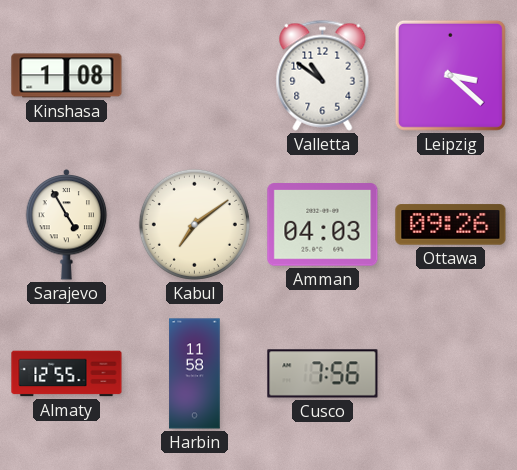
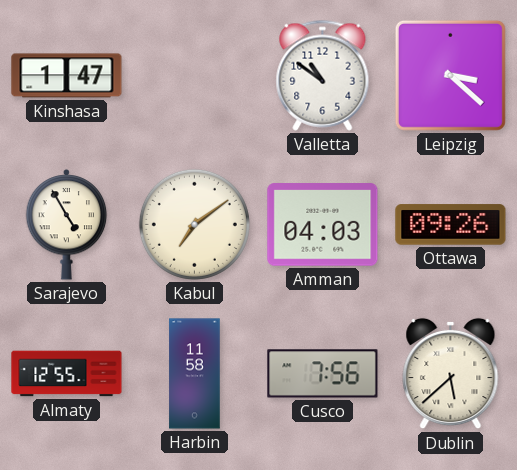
Kinshasa: 1:08 -> 1:47
Dublin: none -> 5:38
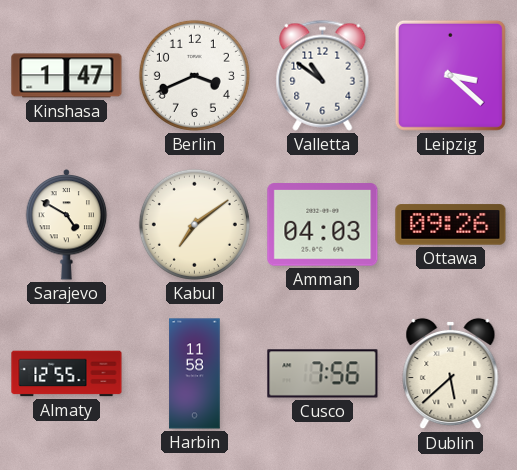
Berlin: none -> 3:41
Sarajevo: 4:55 -> 4:50
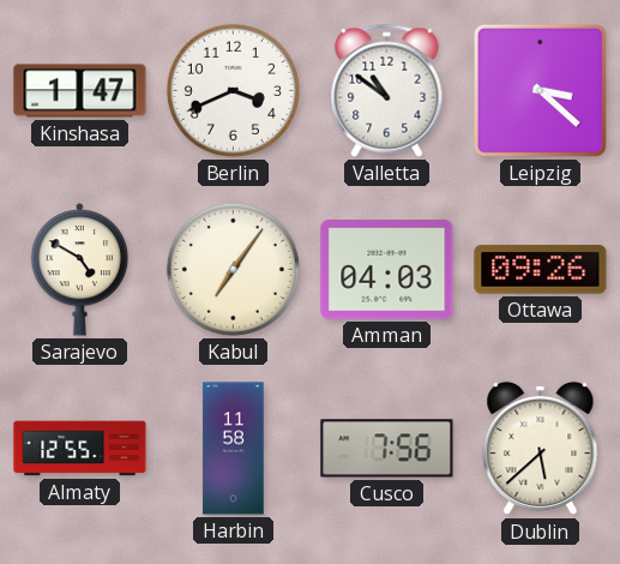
Kabul: 7:09 -> 7:06
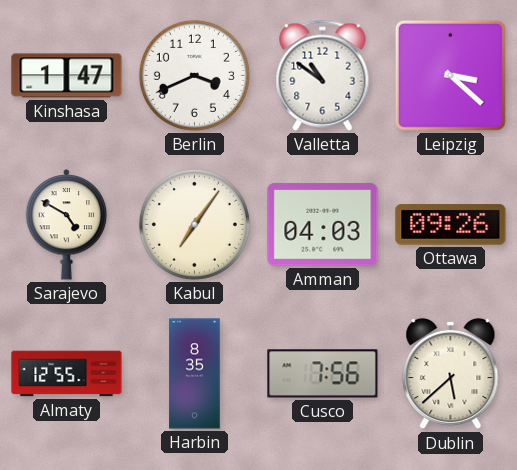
Harbin: 11:58 -> 8:35
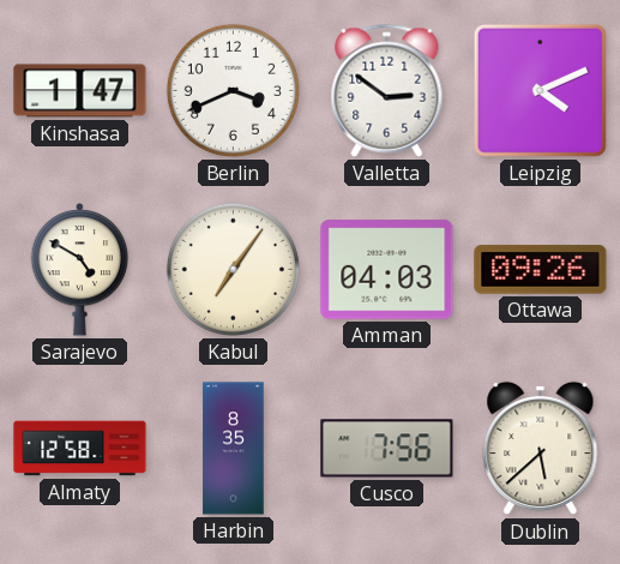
Valletta: 10:51 -> 2:51
Leipzig: 3:22 -> 4:11
Almaty: 12:55 -> 12:58
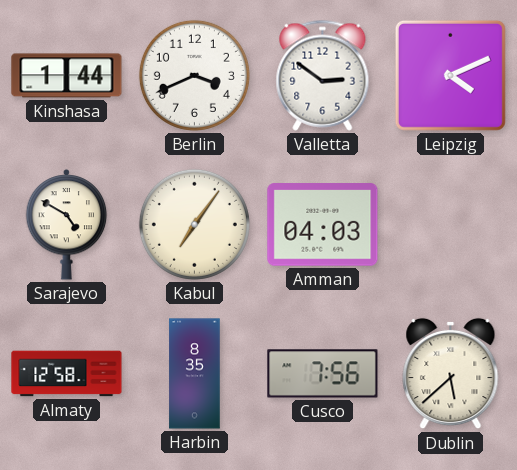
Kinshasa: 1:47 -> 1:44
Ottawa: 09:26 -> none
